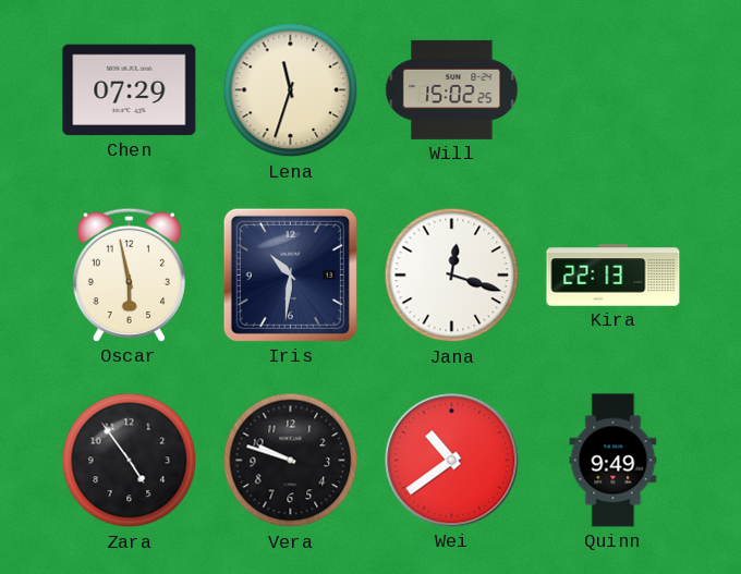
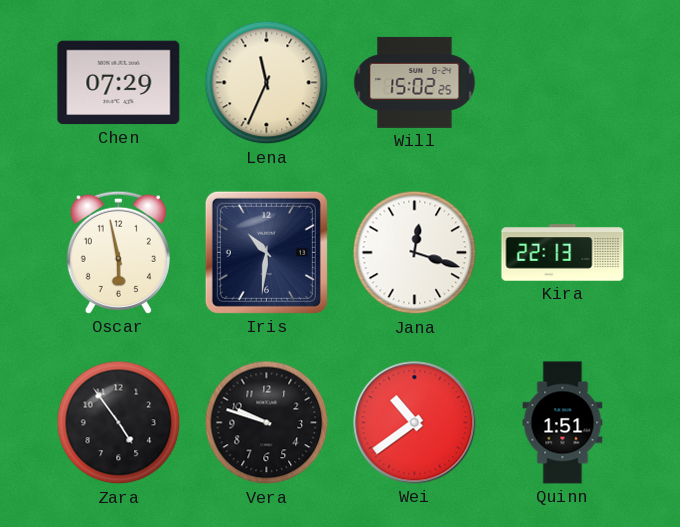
Lena: 11:33 -> 11:34
Quinn: 9:49 -> 1:51
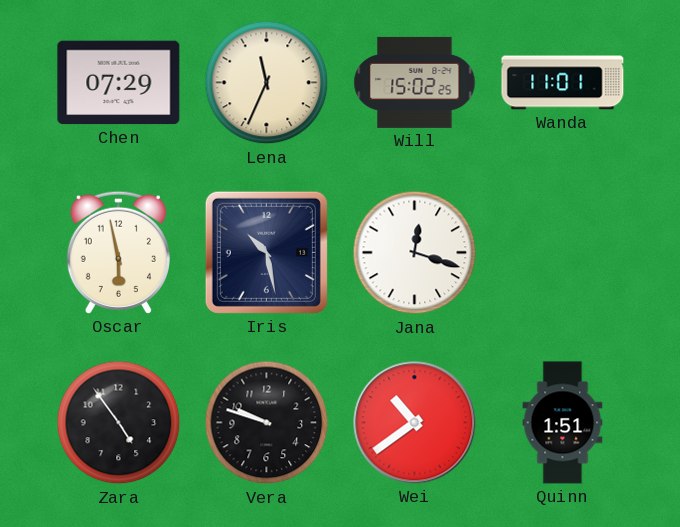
Wanda: none -> 11:01
Iris: 10:31 -> 10:28
Kira: 22:13 -> none
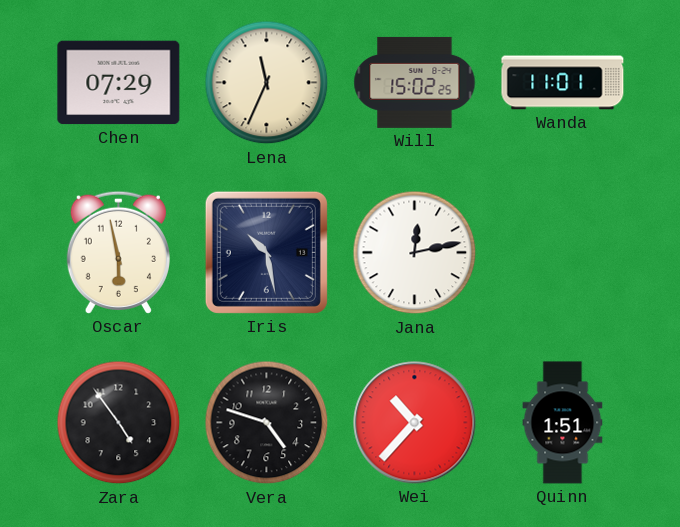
Jana: 12:18 -> 12:13
Vera: 9:48 -> 4:48
Wei: 10:39 -> 10:37
